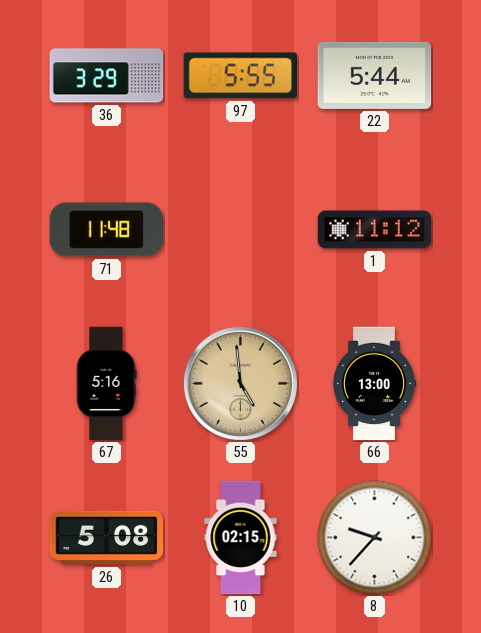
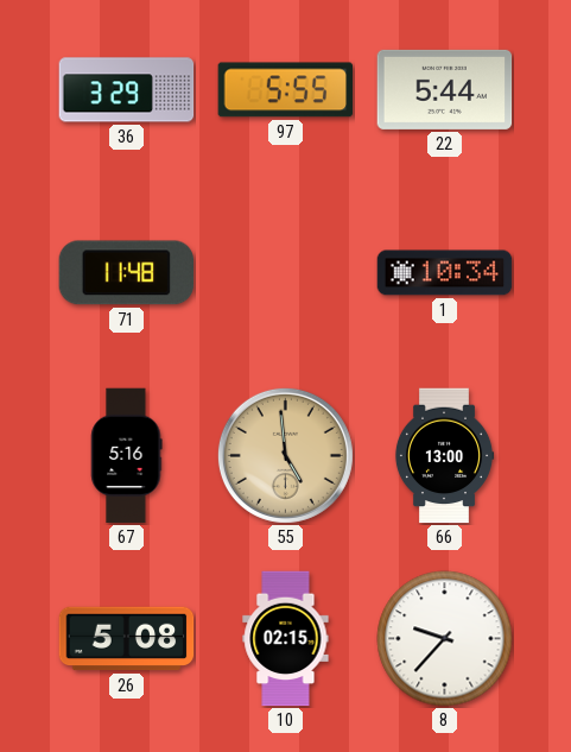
1: 11:12 -> 10:34
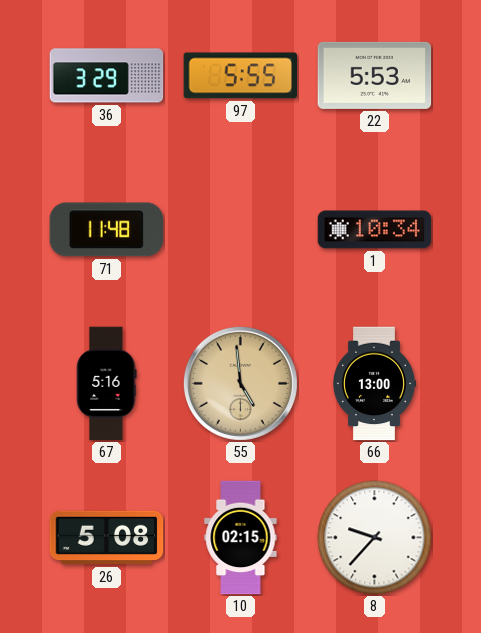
22: 5:44 -> 5:53
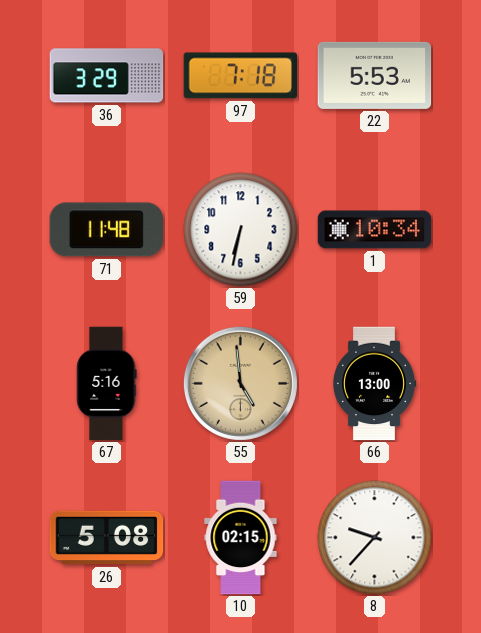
97: 5:55 -> 7:18
59: none -> 6:32
